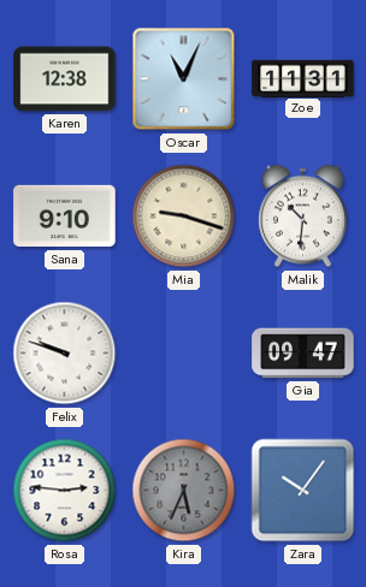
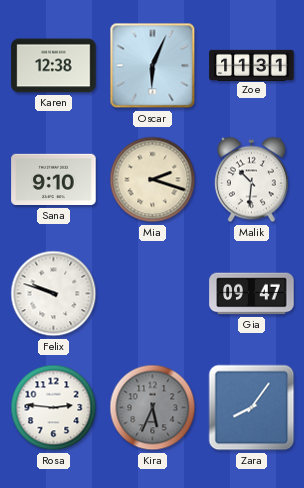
Oscar: 11:04 -> 6:04
Mia: 9:18 -> 2:18
Zara: 10:06 -> 8:06
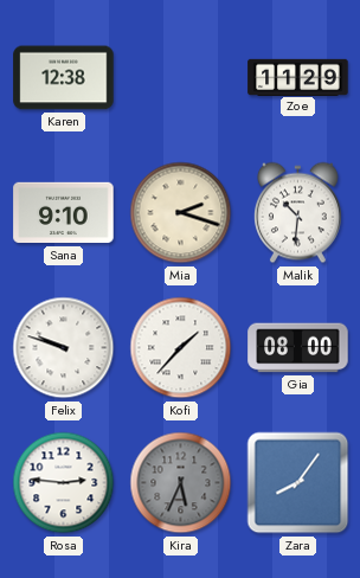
Oscar: 6:04 -> none
Zoe: 11:31 -> 11:29
Kofi: none -> 1:37
Gia: 09:47 -> 08:00
